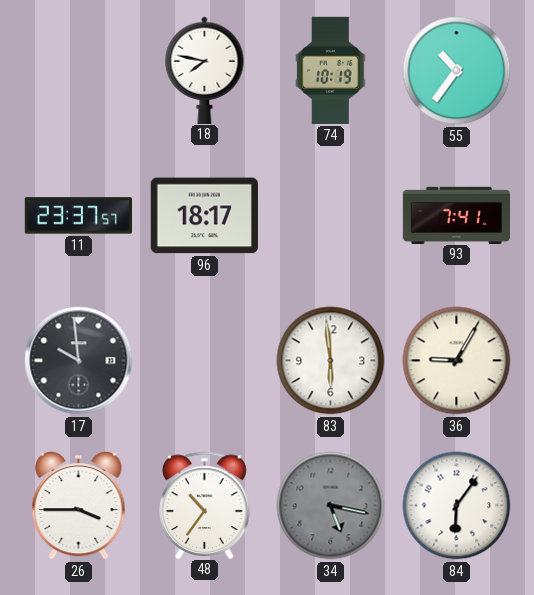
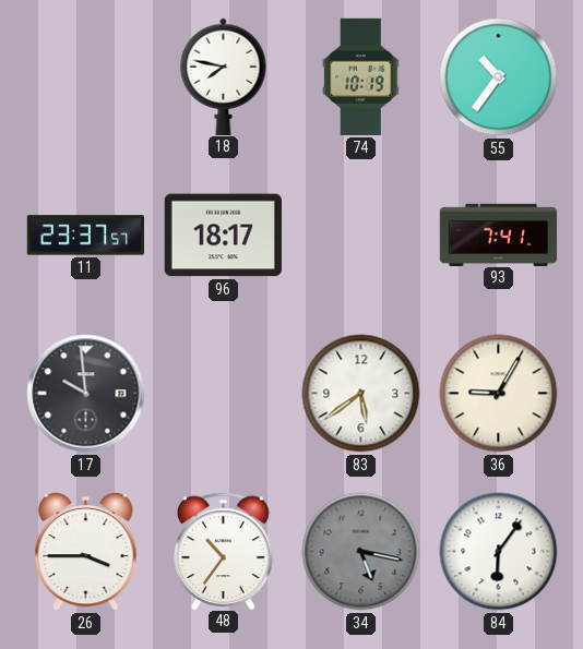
83: 5:59 -> 5:39
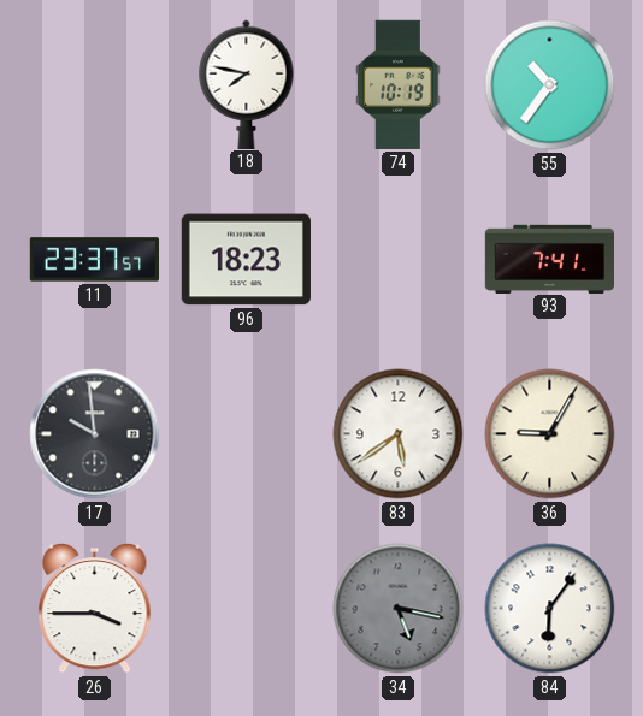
96: 18:17 -> 18:23
48: 10:36 -> none
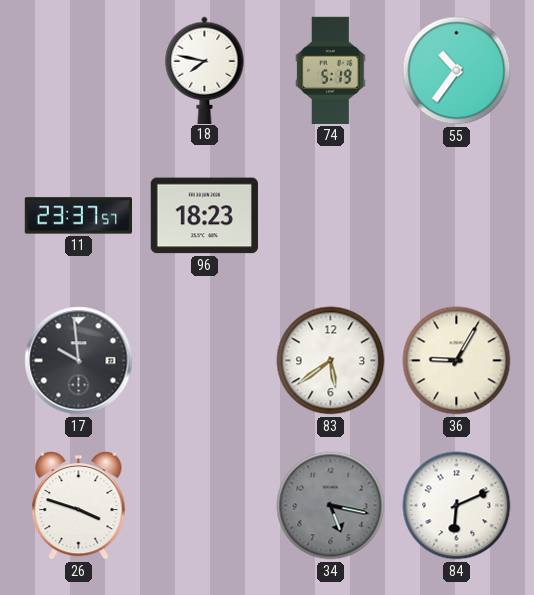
74: 10:19 -> 5:19
93: 7:41 -> none
26: 3:45 -> 3:48
84: 6:06 -> 6:11
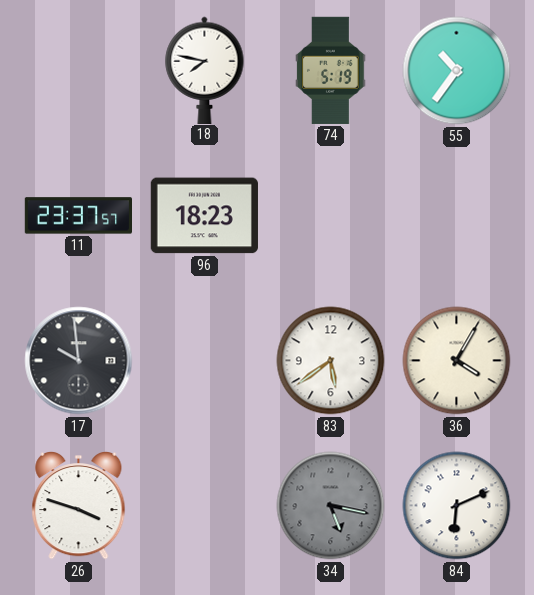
36: 9:05 -> 4:05
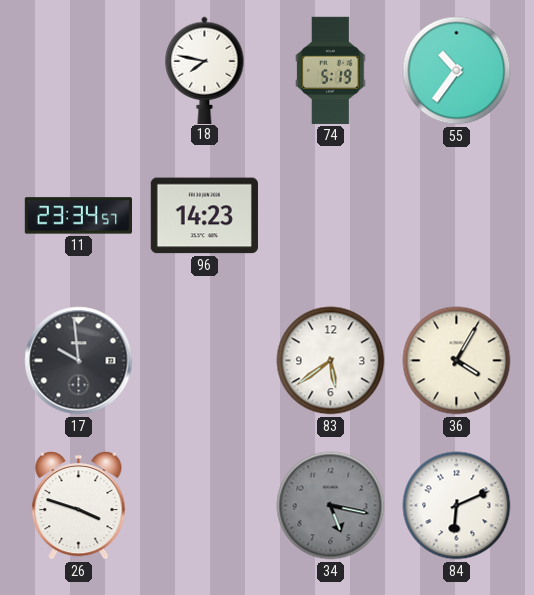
11: 23:37 -> 23:34
96: 18:23 -> 14:23
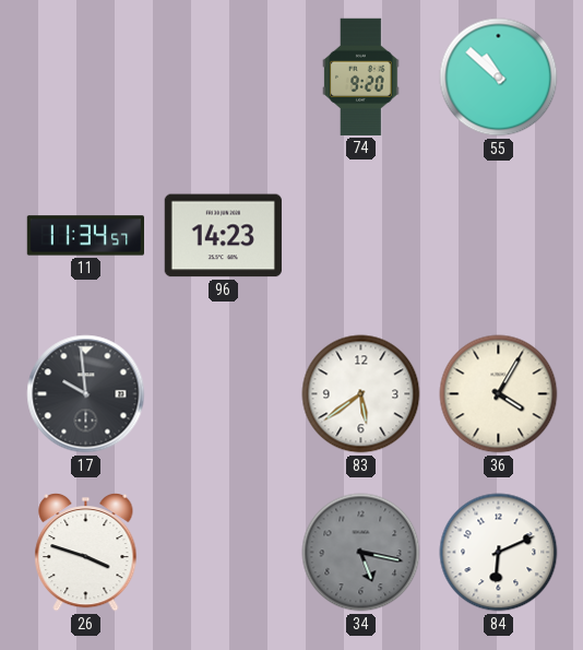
18: 7:47 -> none
74: 5:19 -> 9:20
55: 10:36 -> 10:52
11: 23:34 -> 11:34
